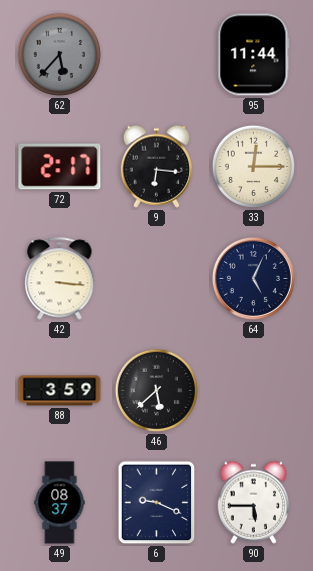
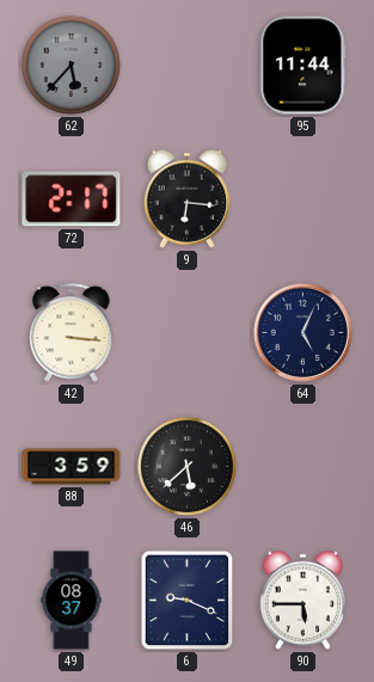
33: 12:15 -> none
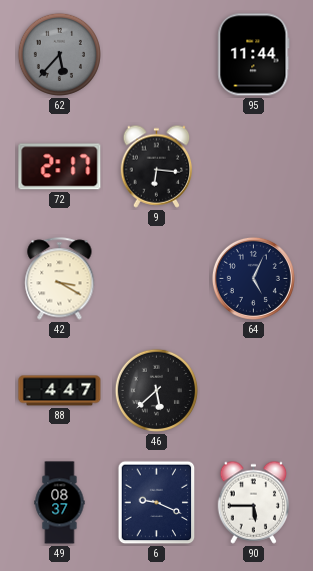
42: 3:16 -> 3:20
88: 3:59 -> 4:47
